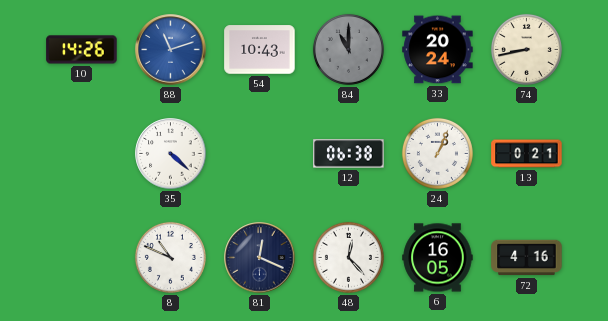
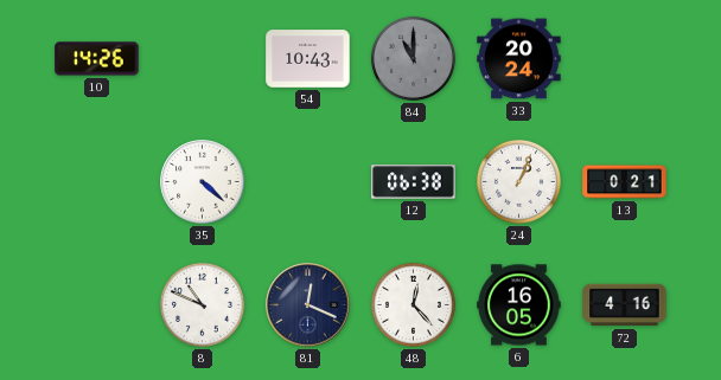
88: 11:12 -> none
74: 8:43 -> none
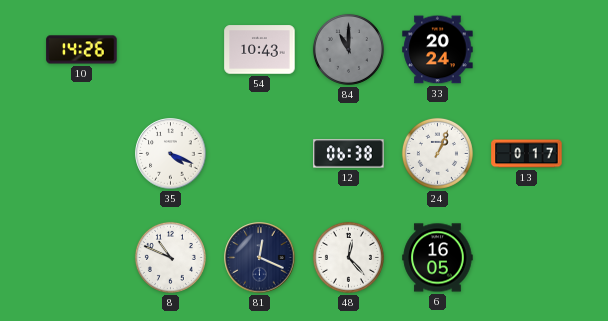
35: 4:22 -> 4:19
13: 0:21 -> 0:17
72: 4:16 -> none
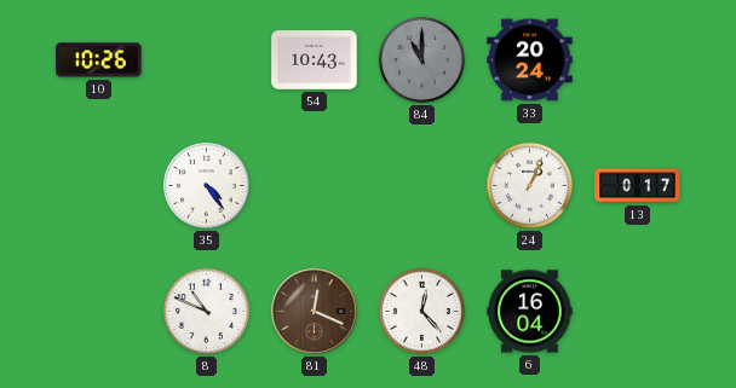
10: 14:26 -> 10:26
35: 4:19 -> 4:24
12: 06:38 -> none
81 dial: navy -> brown
6: 16:05 -> 16:04
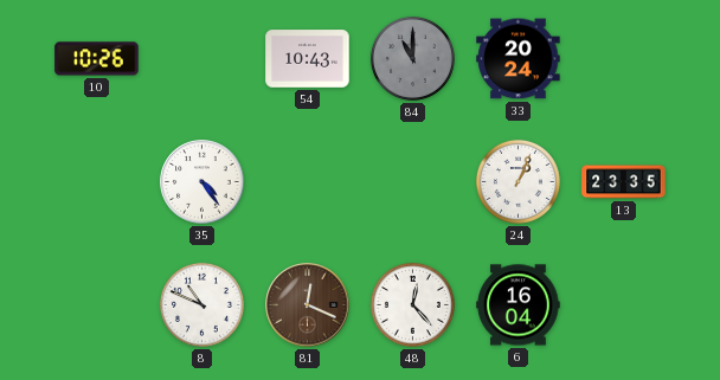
13: 0:17 -> 23:35
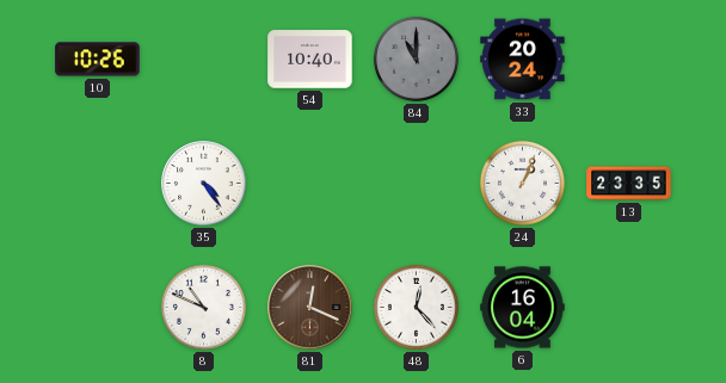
54: 10:43 -> 10:40
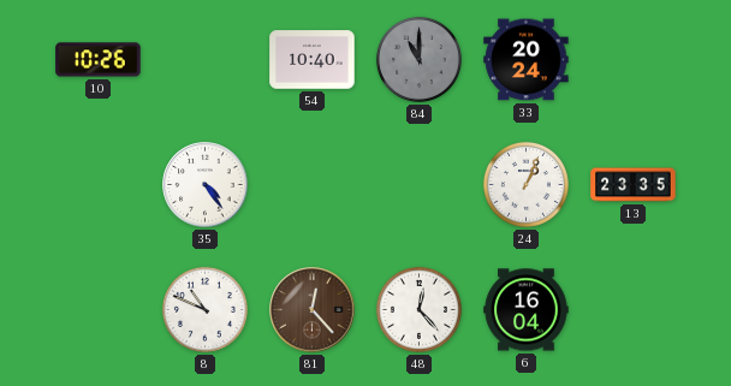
81: 12:19 -> 12:23
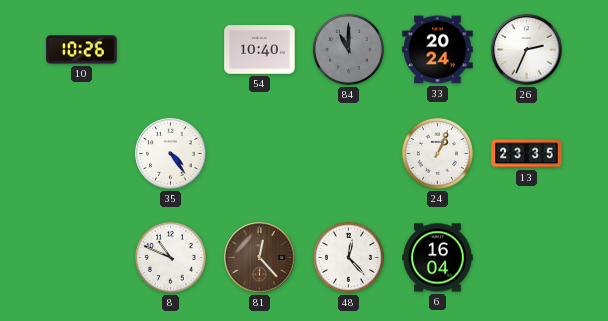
26: none -> 2:34
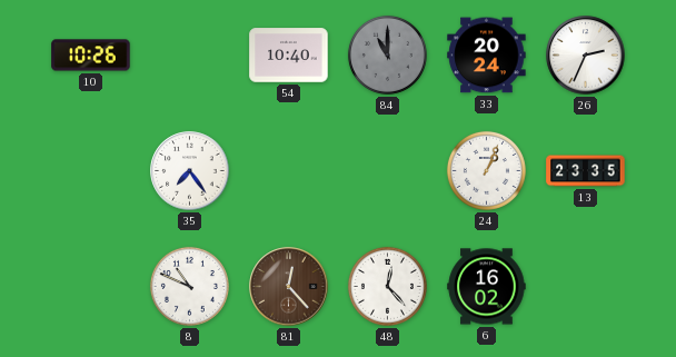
35: 4:24 -> 7:24
6: 16:04 -> 16:02
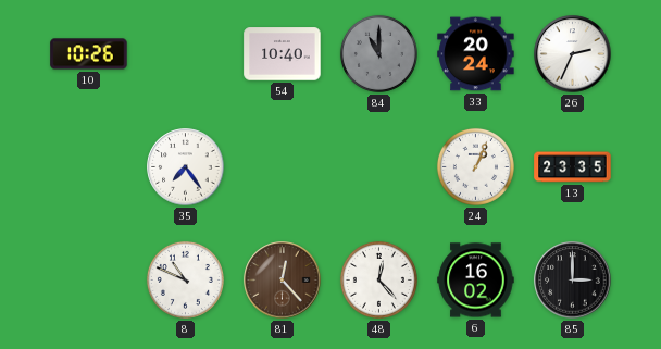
85: none -> 3:00
